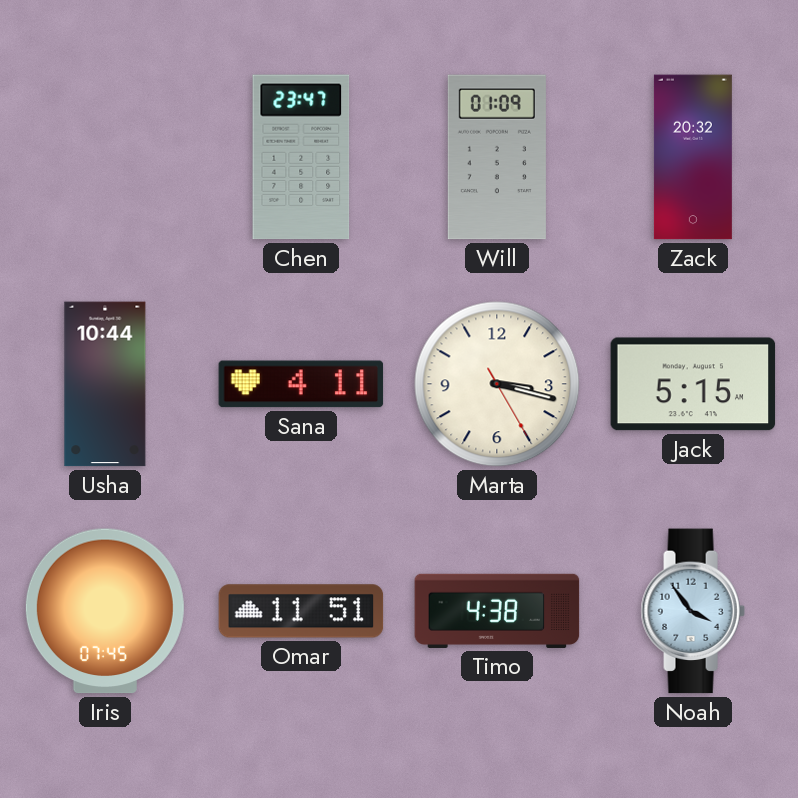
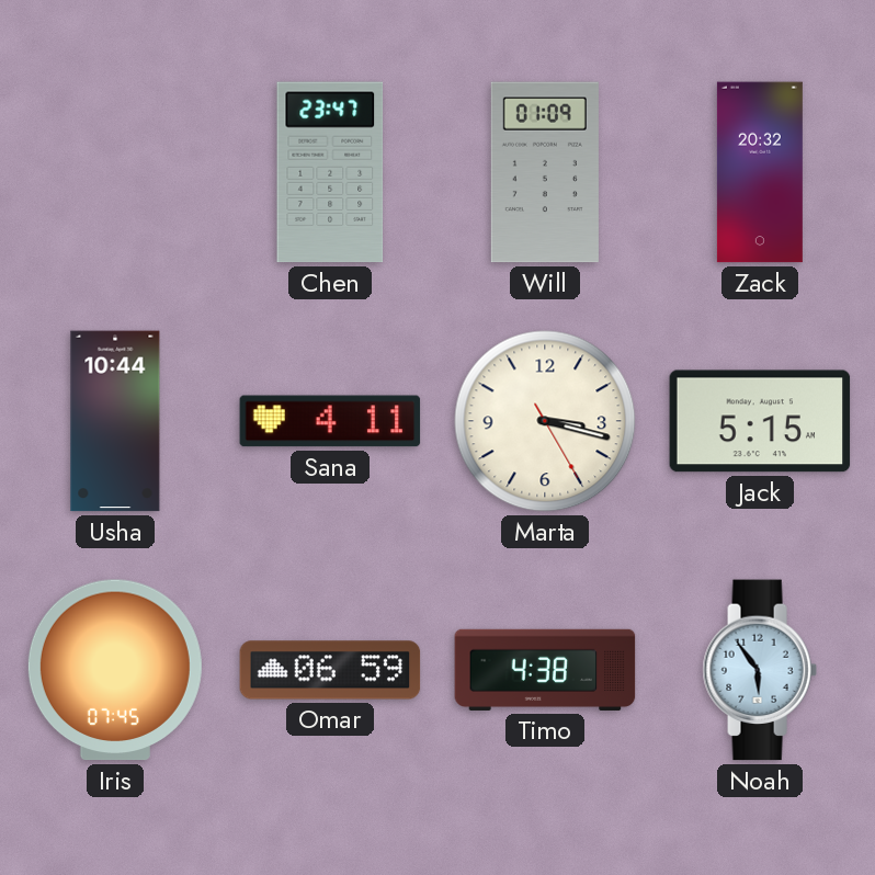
Omar: 11:51 -> 06:59
Noah: 3:54 -> 5:54
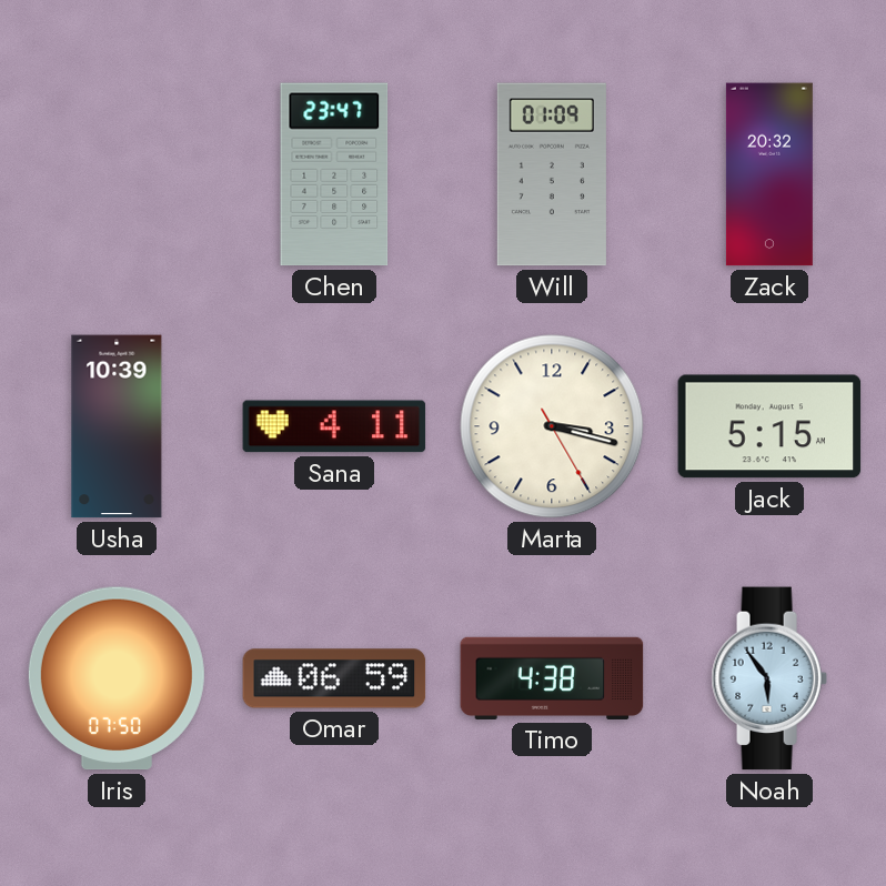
Usha: 10:44 -> 10:39
Iris: 07:45 -> 07:50
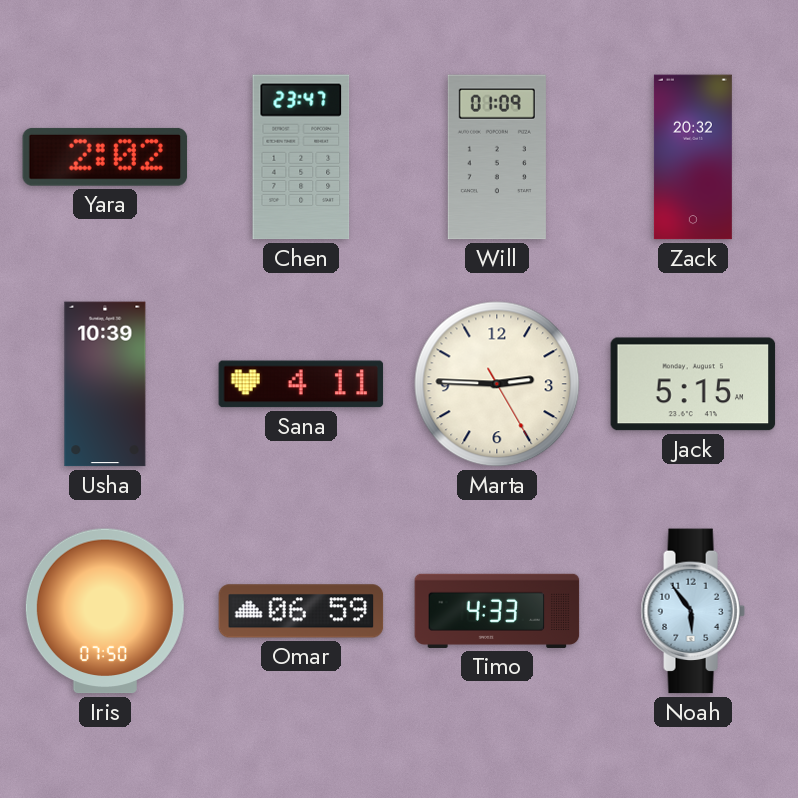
Yara: none -> 2:02
Marta: 3:17 -> 2:45
Timo: 4:38 -> 4:33
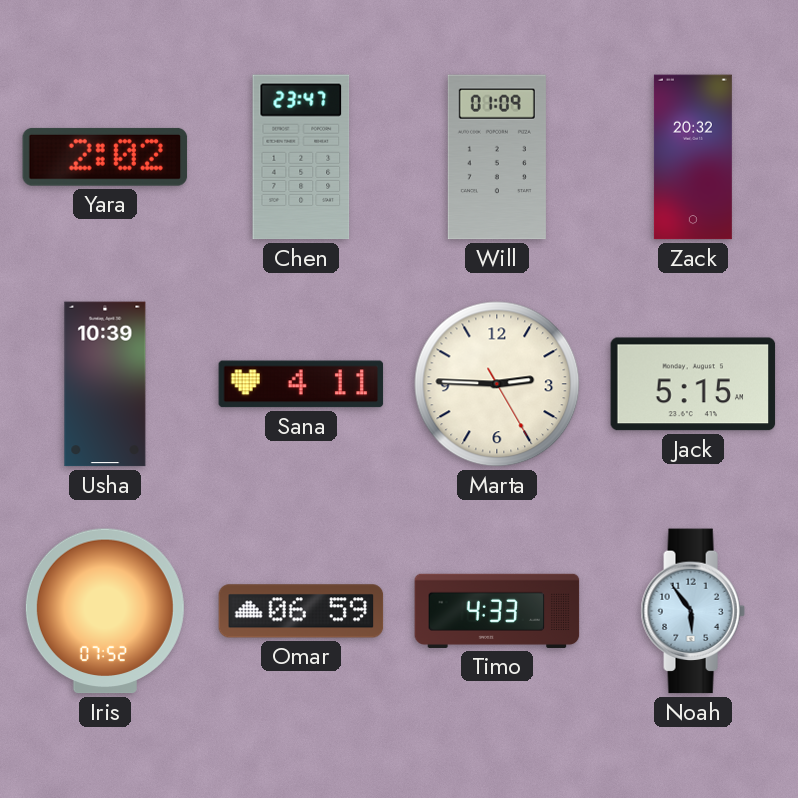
Iris: 07:50 -> 07:52
